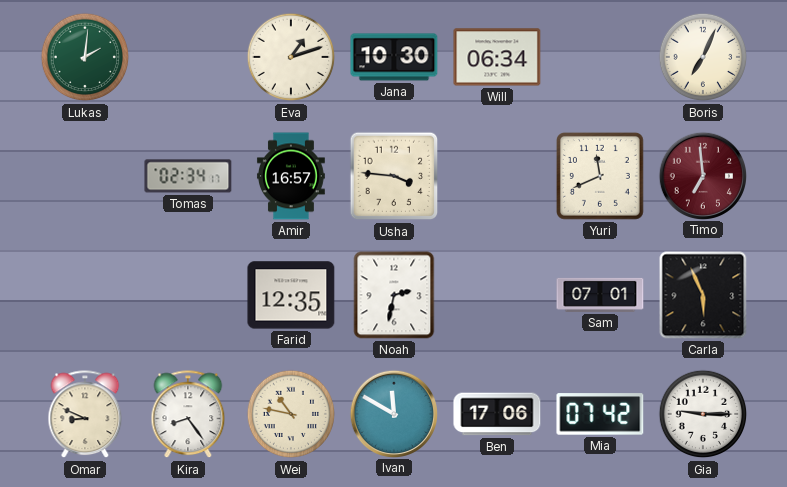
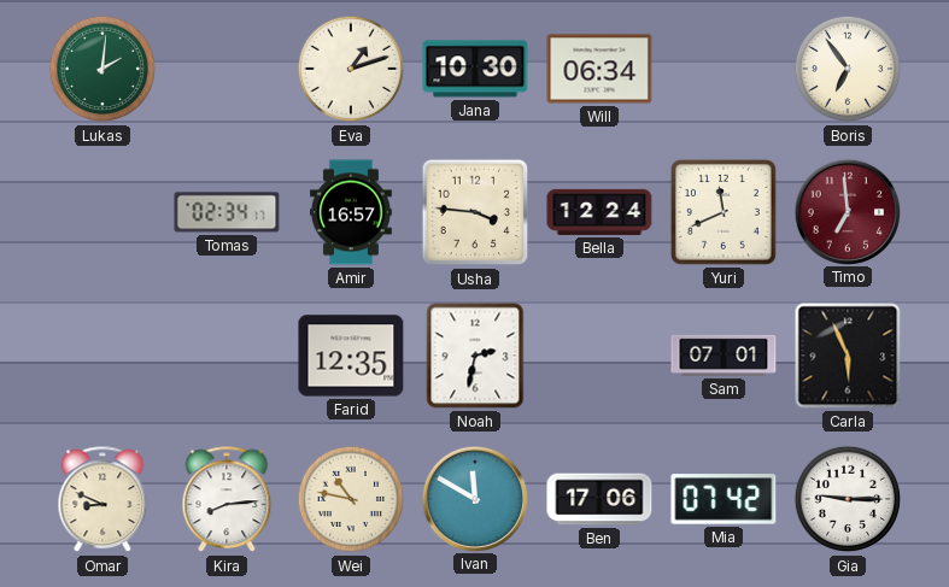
Boris: 7:04 -> 6:54
Bella: none -> 12:24
Kira: 8:24 -> 8:14
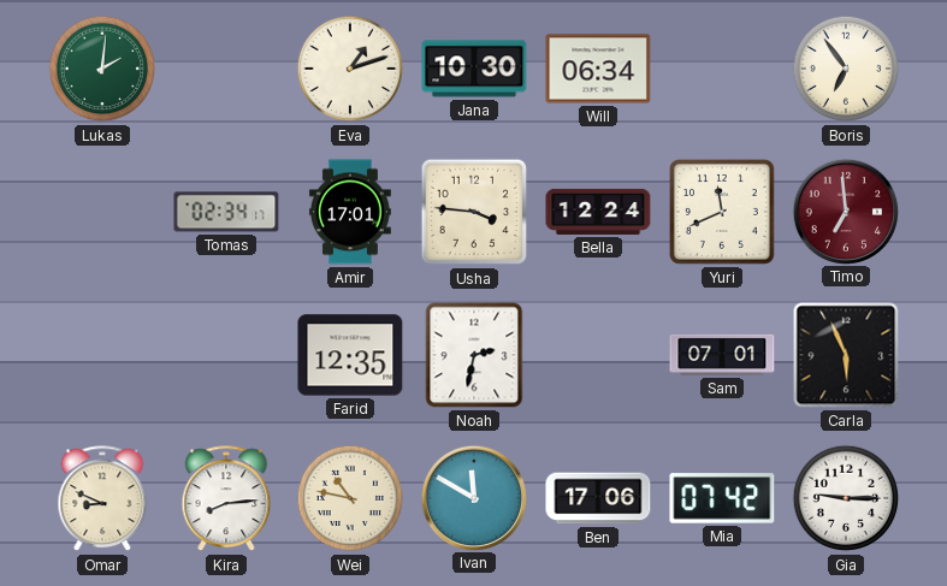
Amir: 16:57 -> 17:01
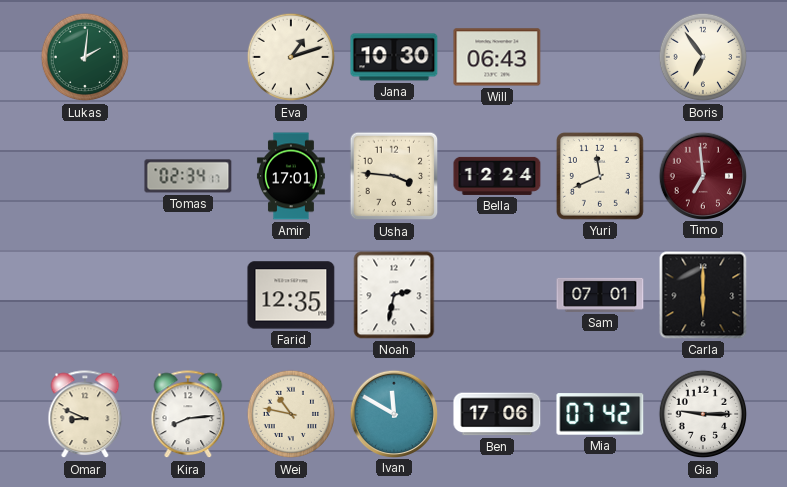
Will: 06:34 -> 06:43
Carla: 5:56 -> 6:00
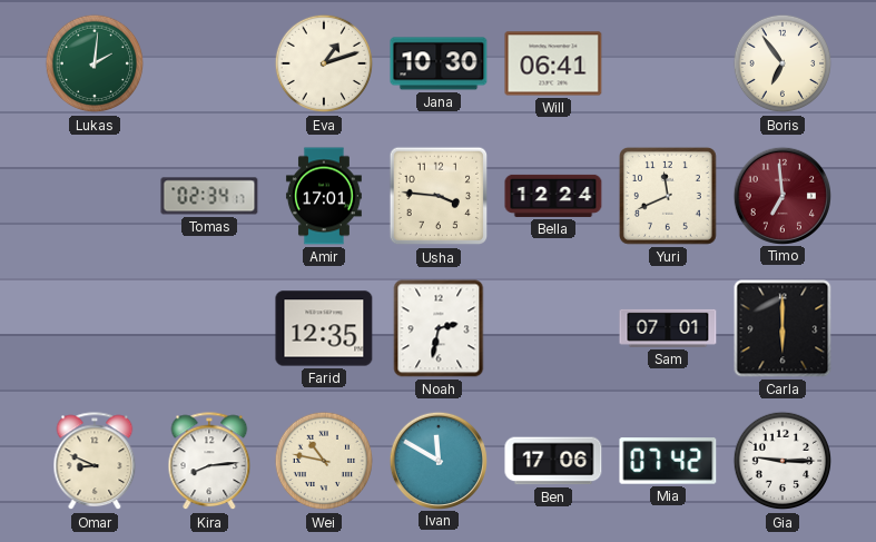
Will: 06:43 -> 06:41
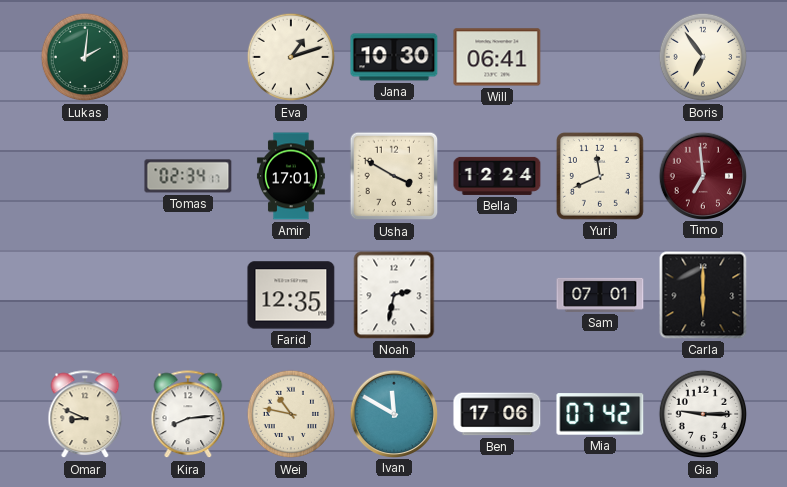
Usha: 3:46 -> 3:50
